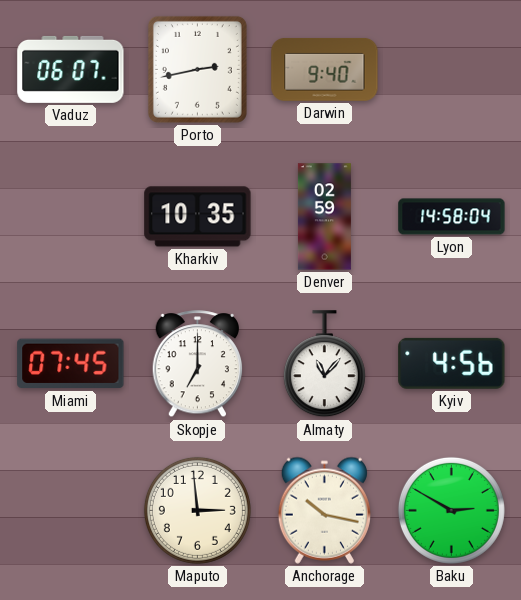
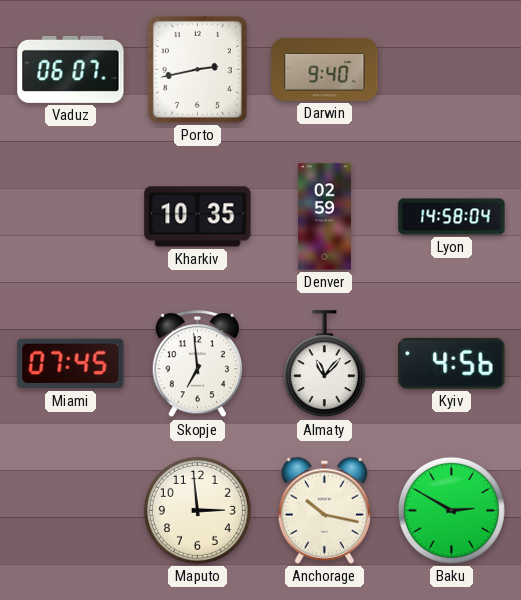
Skopje: 7:00 -> 6:59
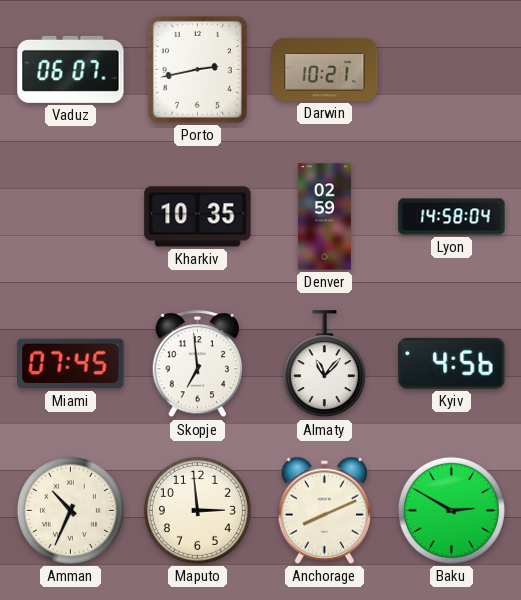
Darwin: 9:40 -> 10:21
Amman: none -> 10:34
Anchorage: 10:17 -> 8:11
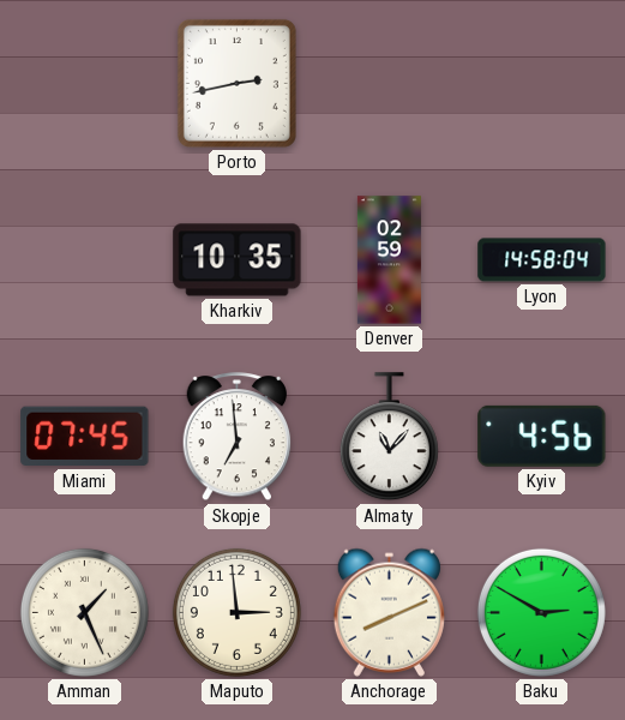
Vaduz: 06:07 -> none
Darwin: 10:21 -> none
Amman: 10:34 -> 1:26
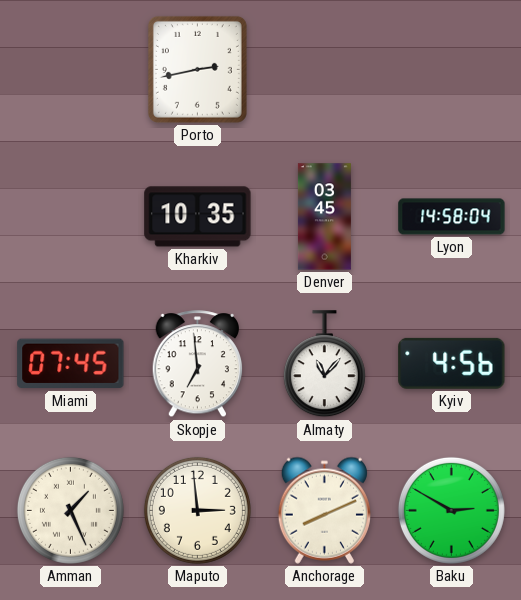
Denver: 02:59 -> 03:45
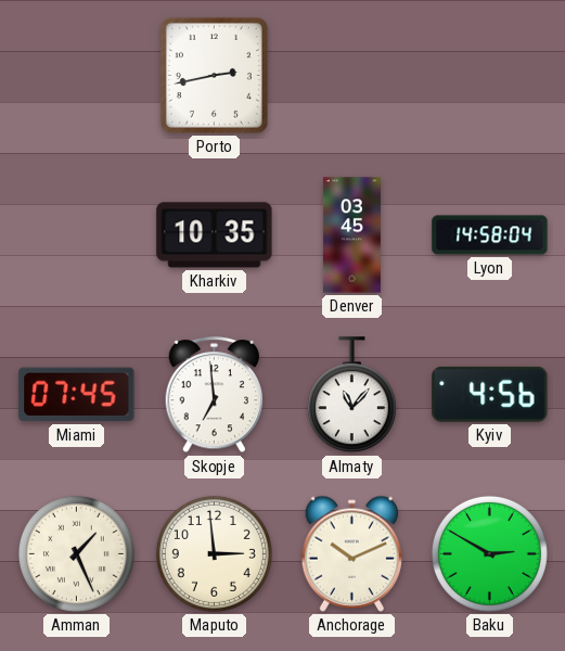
Anchorage: 8:11 -> 10:11
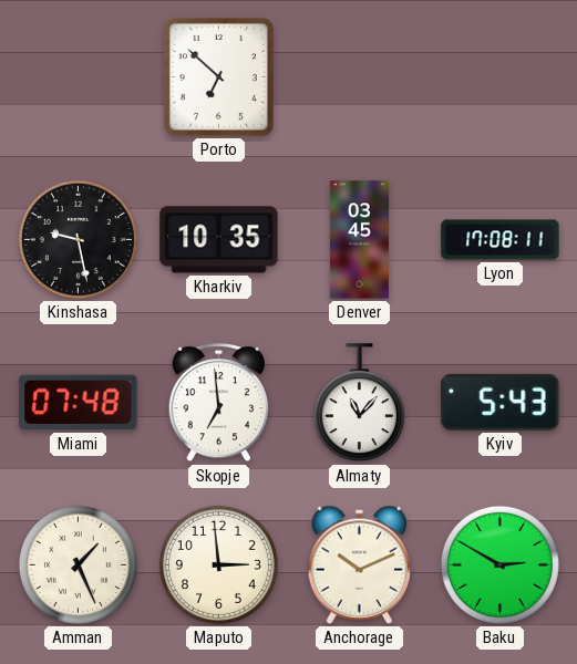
Porto: 2:43 -> 6:52
Kinshasa: none -> 9:28
Lyon: 14:58 -> 17:08
Miami: 07:45 -> 07:48
Kyiv: 4:56 -> 5:43
